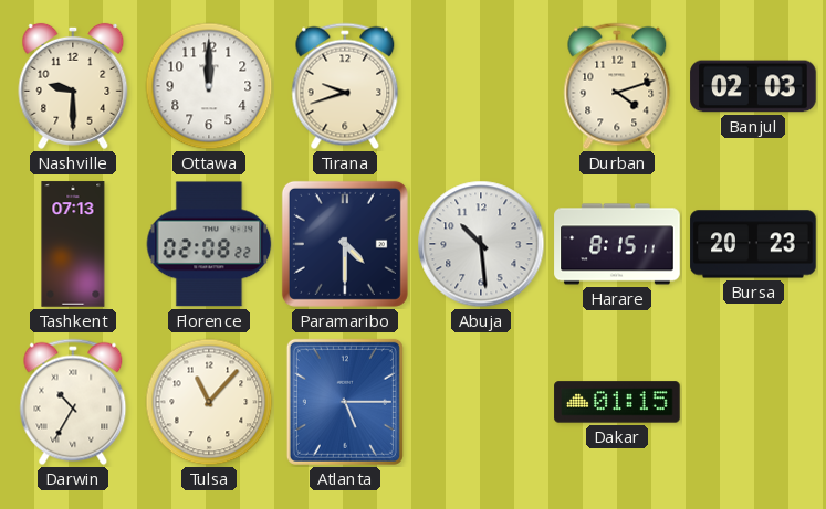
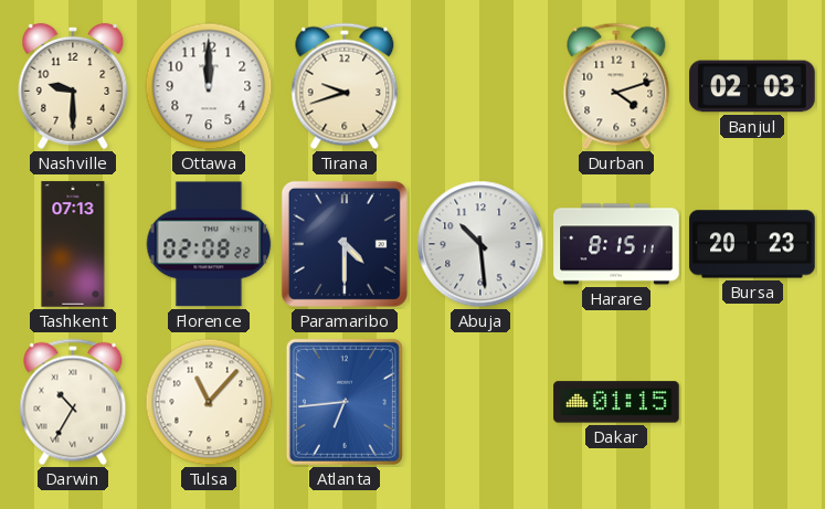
Atlanta: 5:15 -> 6:44
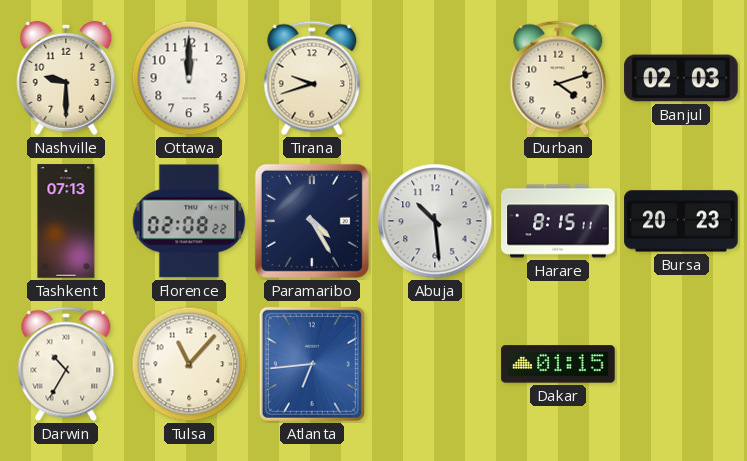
Paramaribo: 4:30 -> 4:25
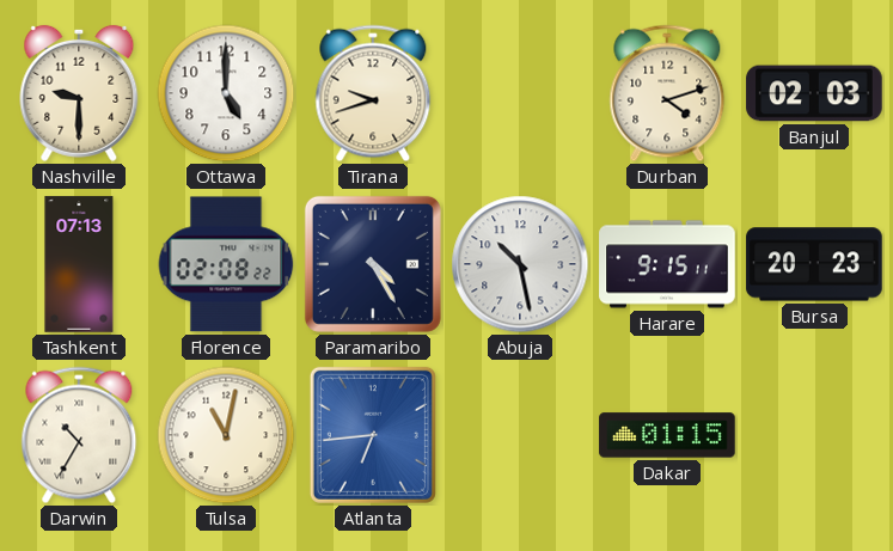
Ottawa: 12:00 -> 5:00
Abuja: 10:29 -> 10:28
Harare: 8:15 -> 9:15
Tulsa: 11:07 -> 11:02
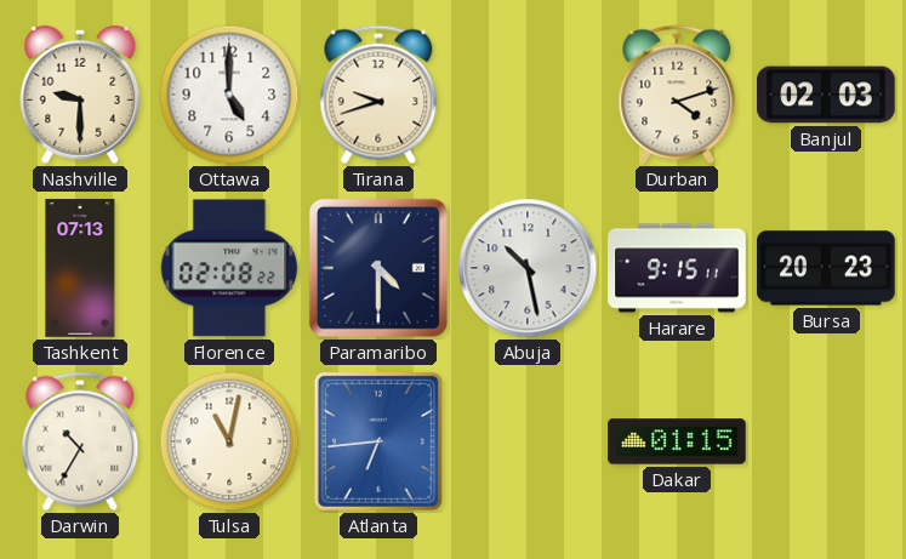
Paramaribo: 4:25 -> 4:30
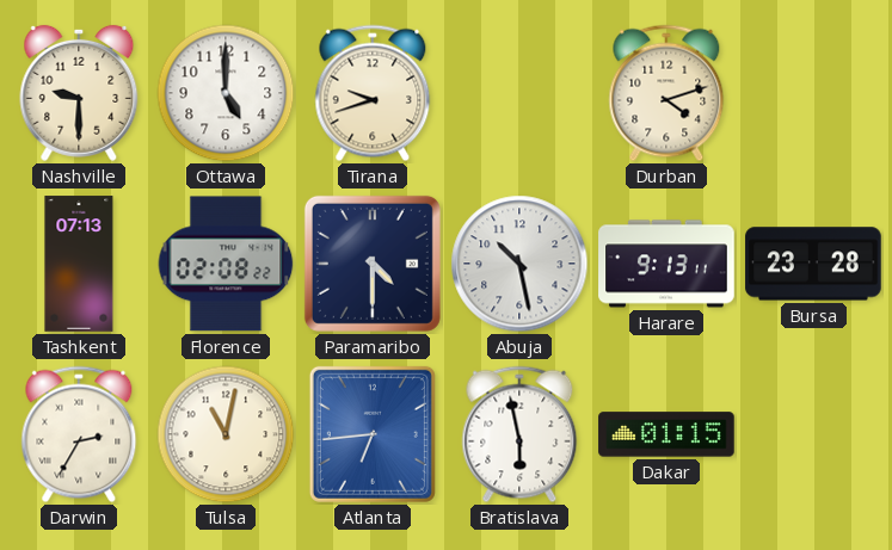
Banjul: 02:03 -> none
Harare: 9:15 -> 9:13
Bursa: 20:23 -> 23:28
Darwin: 10:35 -> 2:35
Bratislava: none -> 5:58
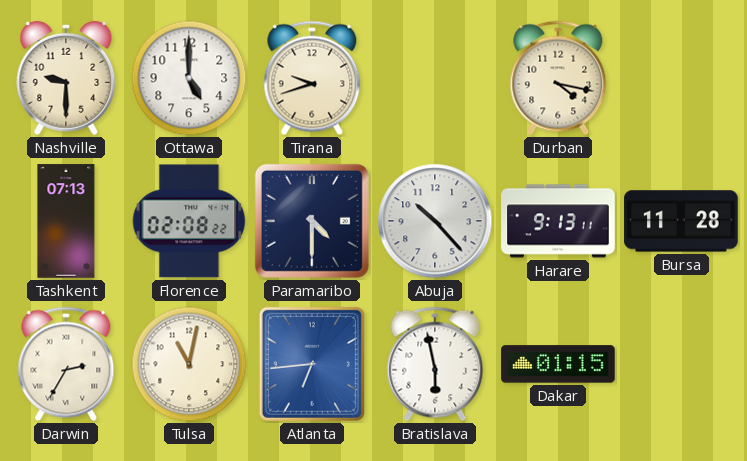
Durban: 4:12 -> 4:17
Abuja: 10:28 -> 10:23
Bursa: 23:28 -> 11:28
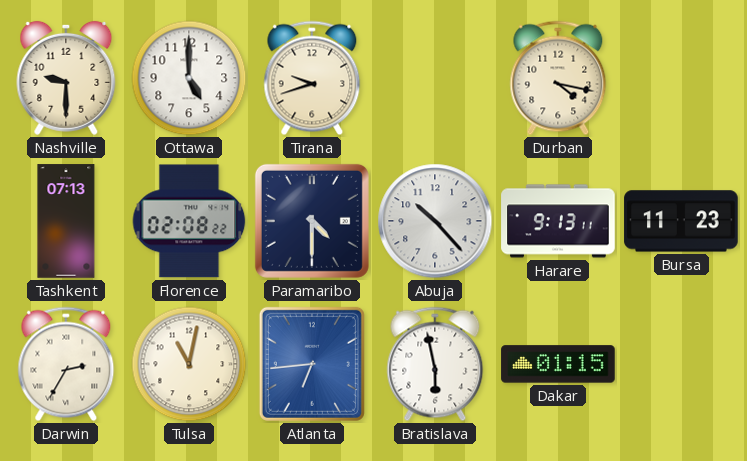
Bursa: 11:28 -> 11:23
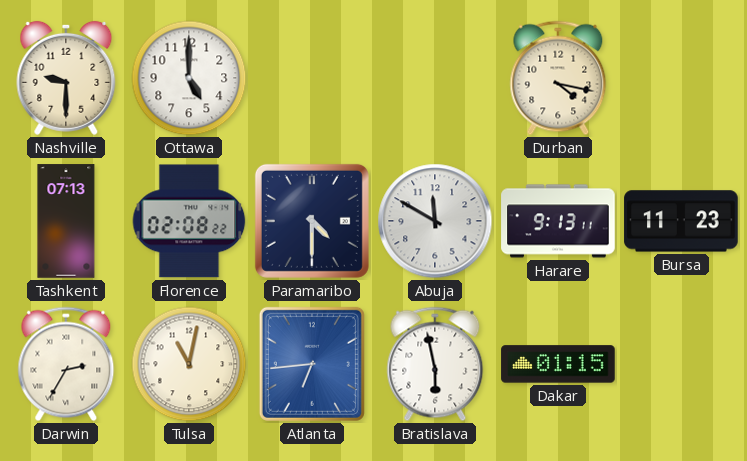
Tirana: 9:42 -> none
Abuja: 10:23 -> 11:50
